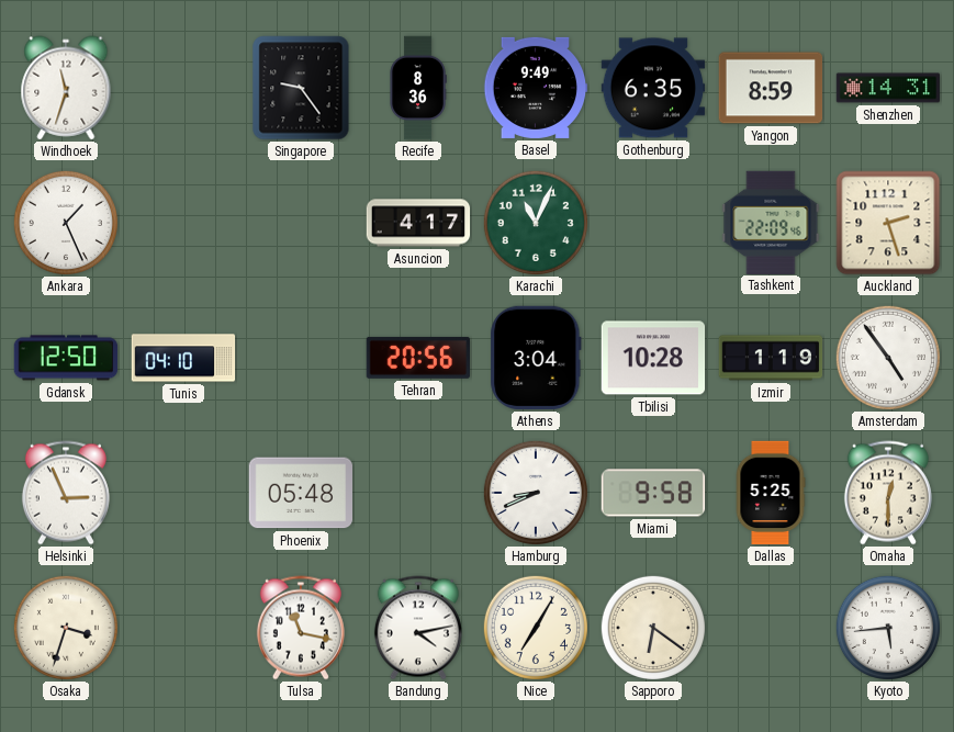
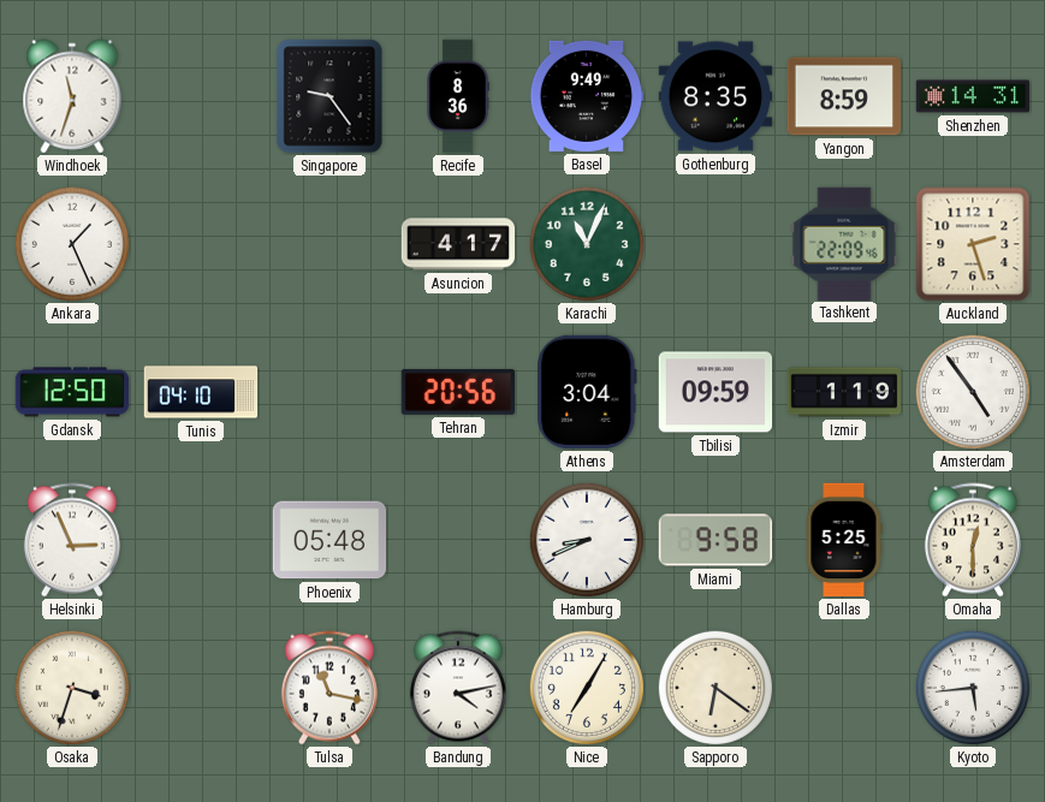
Gothenburg: 6:35 -> 8:35
Tbilisi: 10:28 -> 09:59
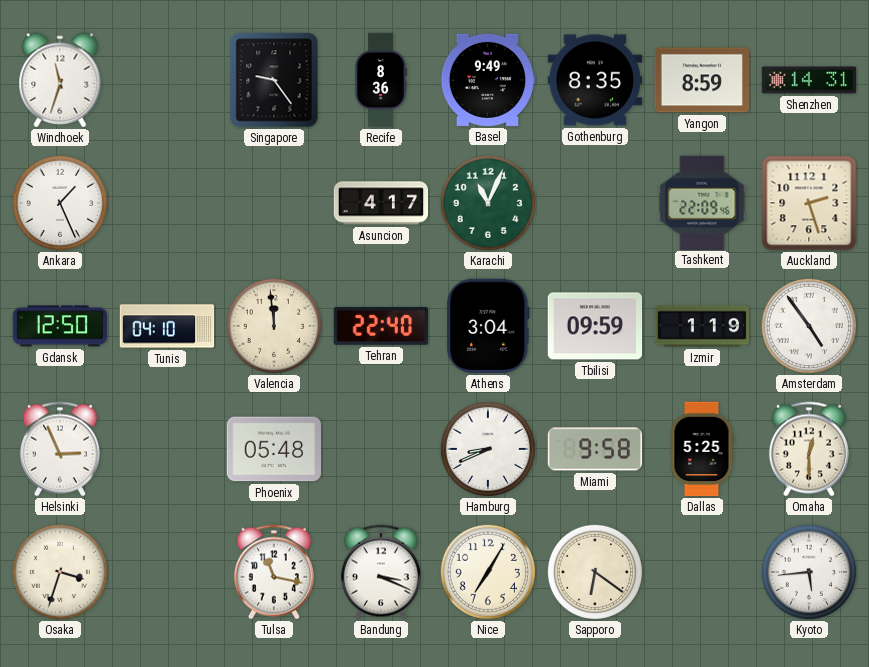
Valencia: none -> 11:59
Tehran: 20:56 -> 22:40
Bandung: 4:13 -> 3:19
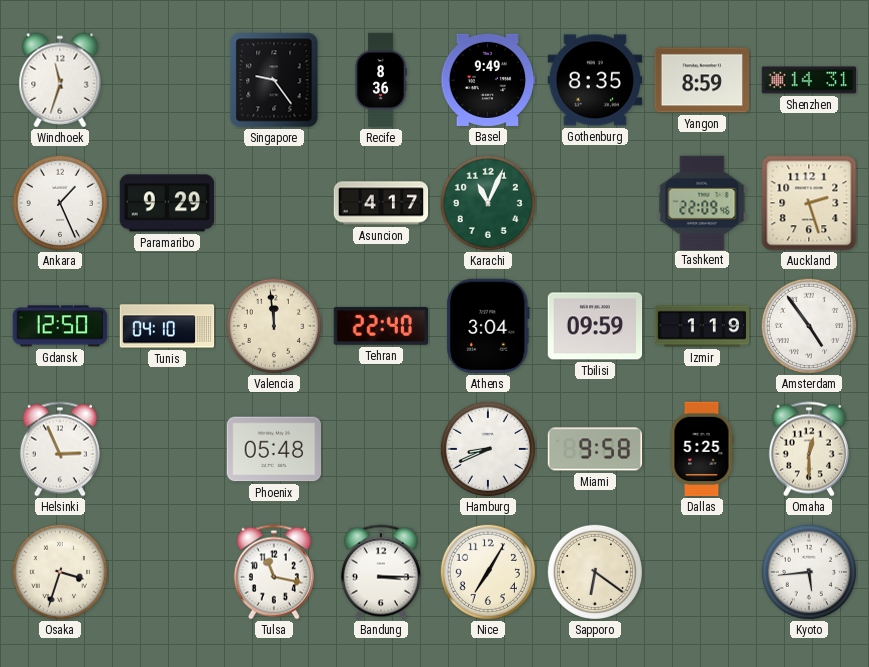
Paramaribo: none -> 9:29
Bandung: 3:19 -> 3:15
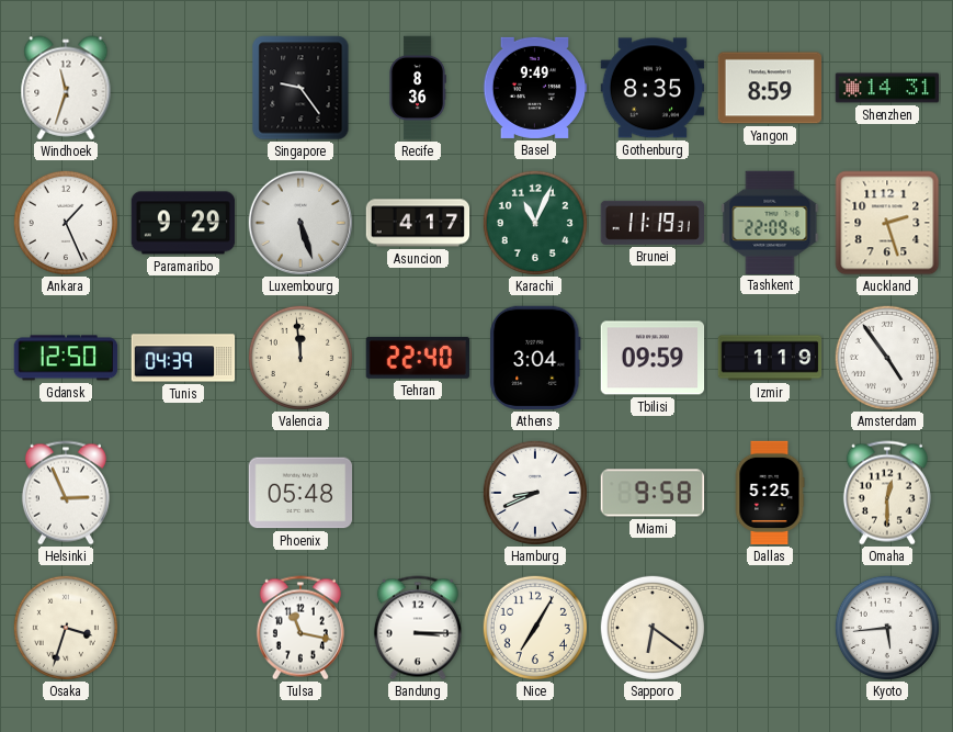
Luxembourg: none -> 5:27
Brunei: none -> 11:19
Tunis: 04:10 -> 04:39
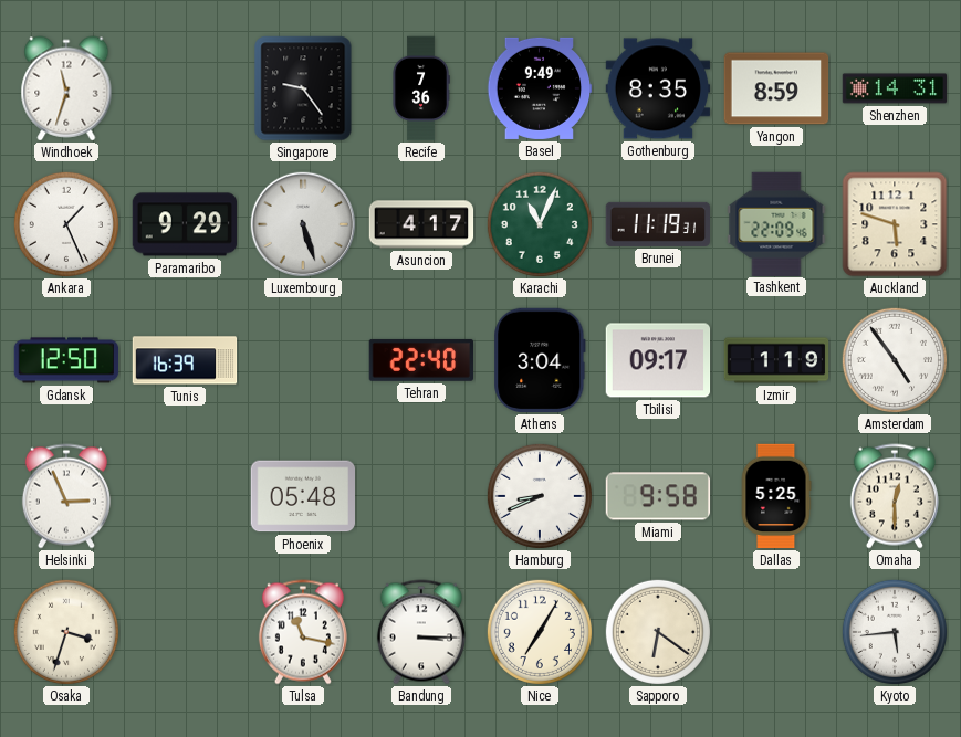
Recife: 8:36 -> 7:36
Auckland: 2:27 -> 5:48
Tunis: 04:39 -> 16:39
Valencia: 11:59 -> none
Tbilisi: 09:59 -> 09:17
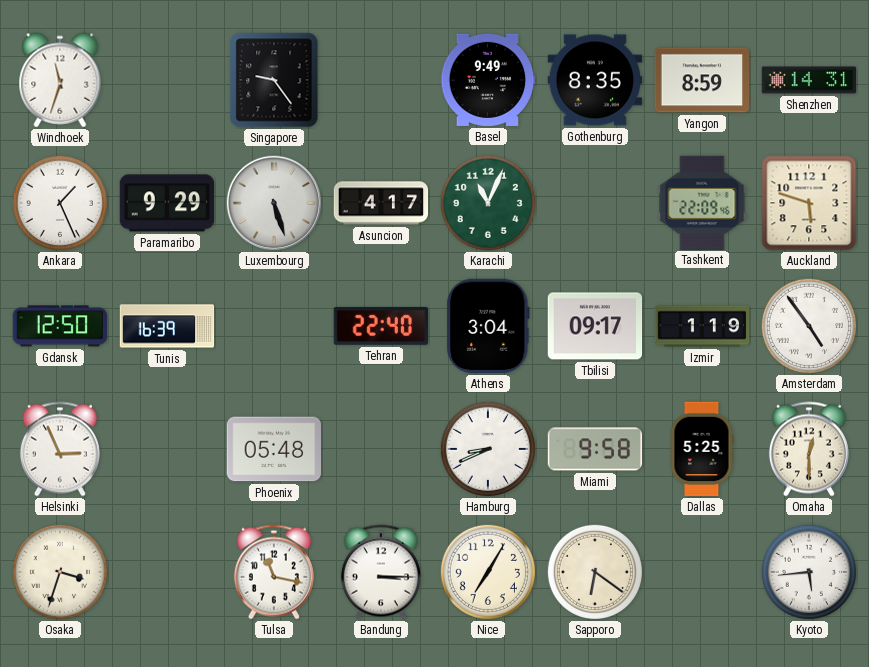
Recife: 7:36 -> none
Brunei: 11:19 -> none
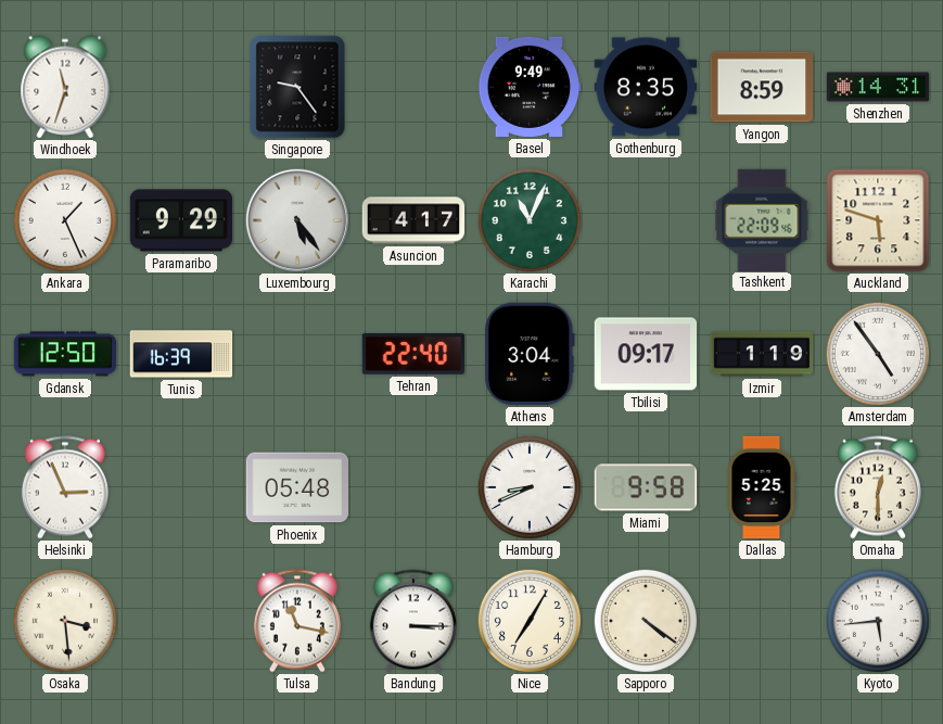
Luxembourg: 5:27 -> 5:24
Osaka: 3:33 -> 3:29
Sapporo: 6:21 -> 4:21
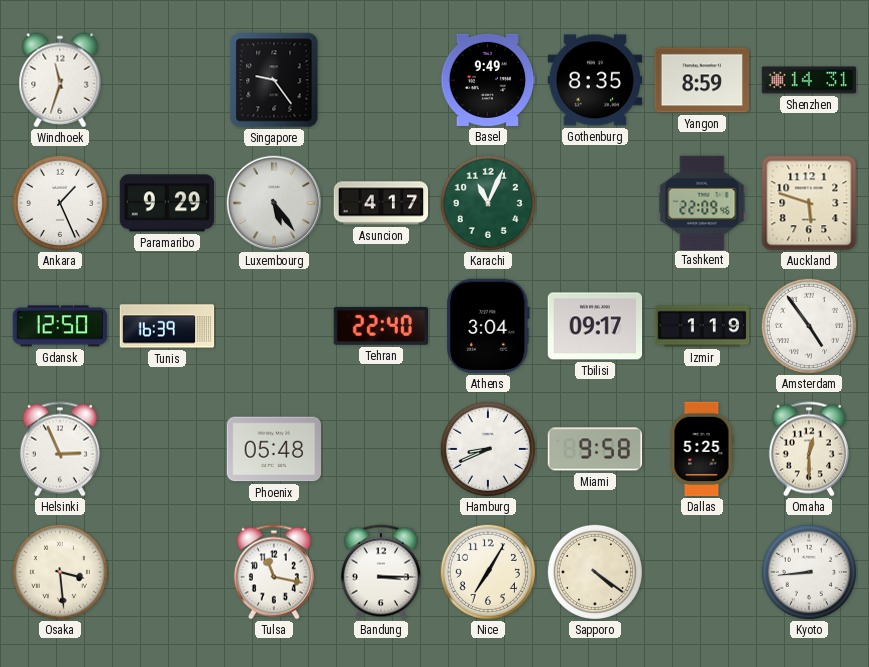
Kyoto: 5:44 -> 8:44
